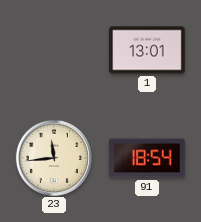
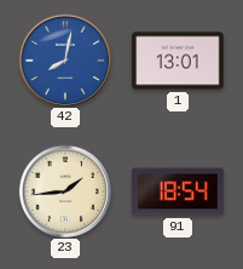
42: none -> 8:02
23: 11:44 -> 1:44
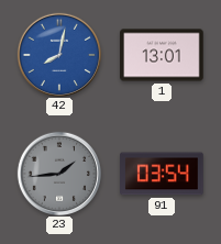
23 dial: cream -> grey
91: 18:54 -> 03:54
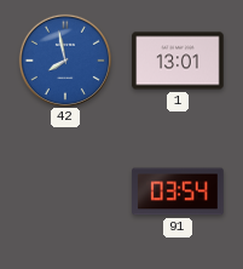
42: 8:02 -> 7:58
23: 1:44 -> none
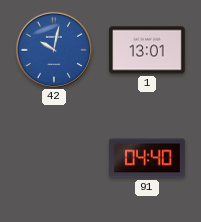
42: 7:58 -> 10:02
91: 03:54 -> 04:40
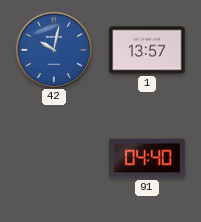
1: 13:01 -> 13:57
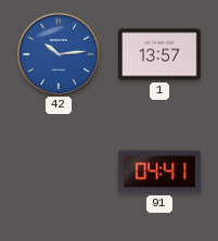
42: 10:02 -> 10:14
91: 04:40 -> 04:41
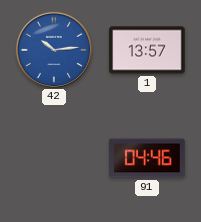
91: 04:41 -> 04:46
